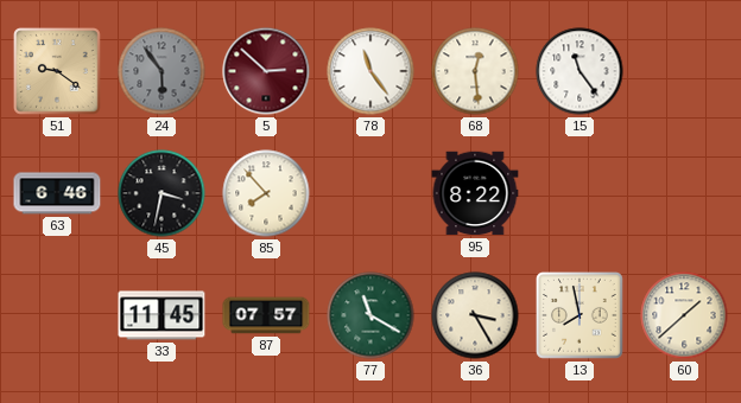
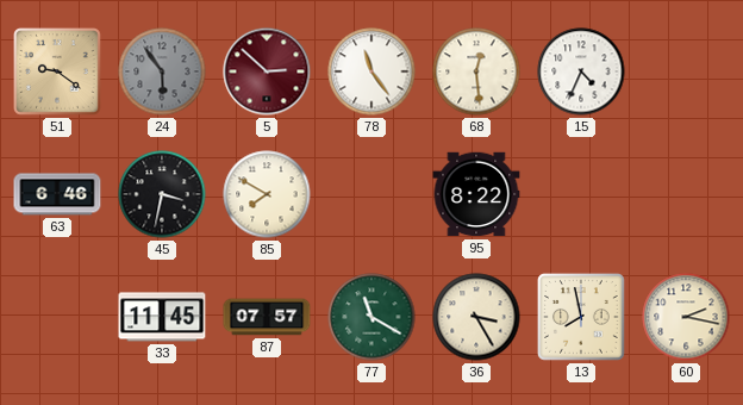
15: 11:24 -> 4:34
85: 7:53 -> 7:50
60: 1:38 -> 2:17
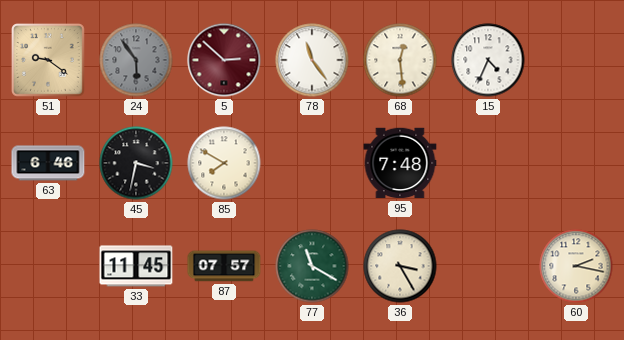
95: 8:22 -> 7:48
13: 7:58 -> none
